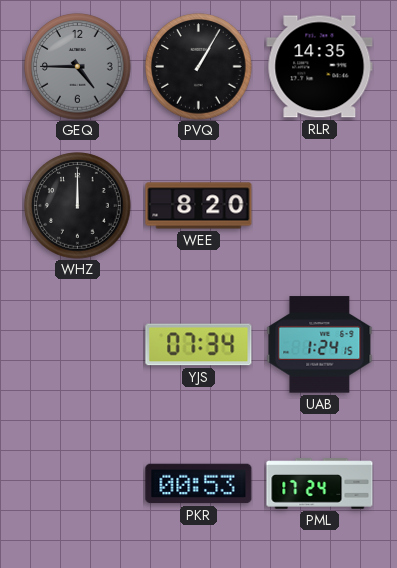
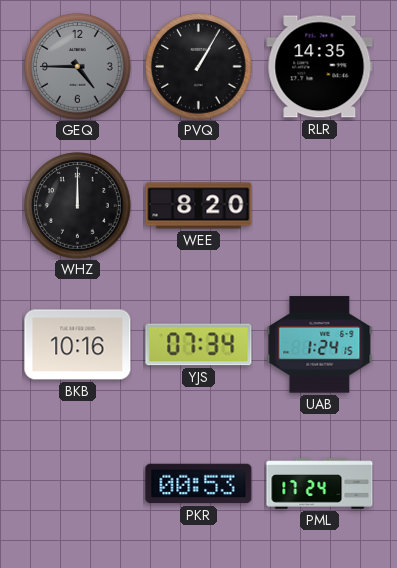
BKB: none -> 10:16
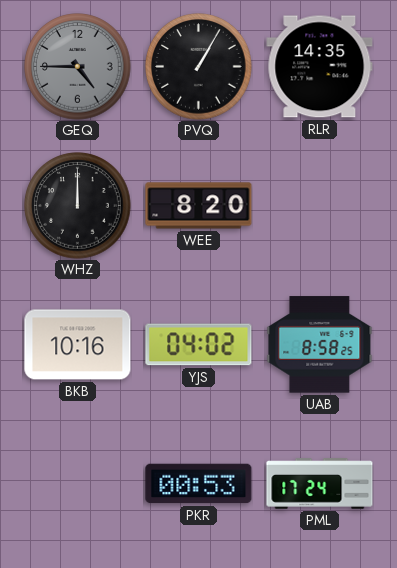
YJS: 07:34 -> 04:02
UAB: 1:24 -> 8:58
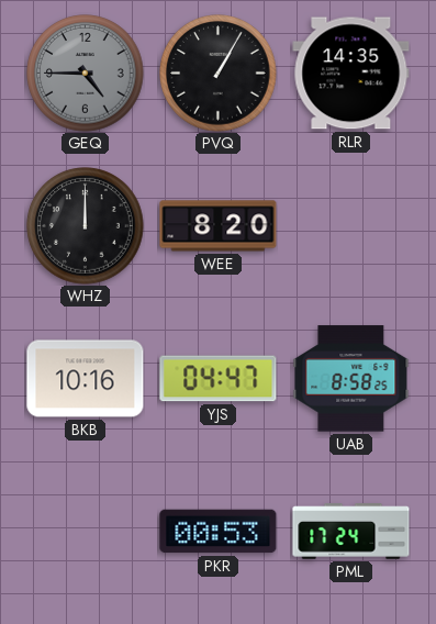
YJS: 04:02 -> 04:47
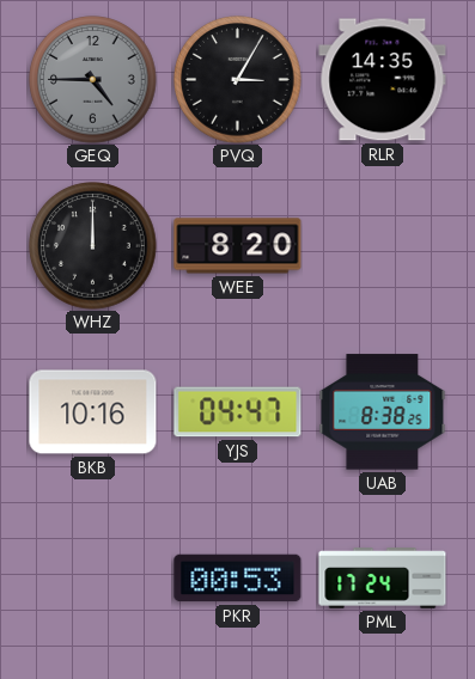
PVQ: 1:05 -> 3:05
UAB: 8:58 -> 8:38
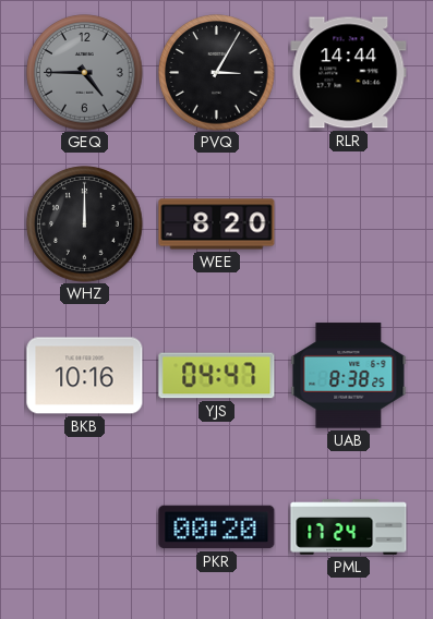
RLR: 14:35 -> 14:44
PKR: 00:53 -> 00:20
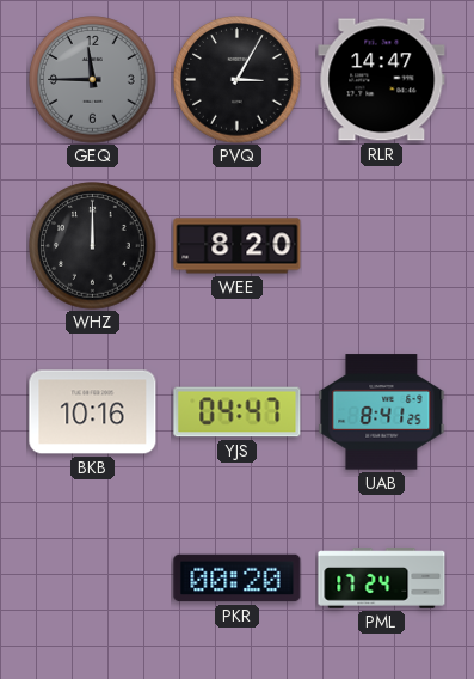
GEQ: 4:45 -> 11:45
RLR: 14:44 -> 14:47
UAB: 8:38 -> 8:41
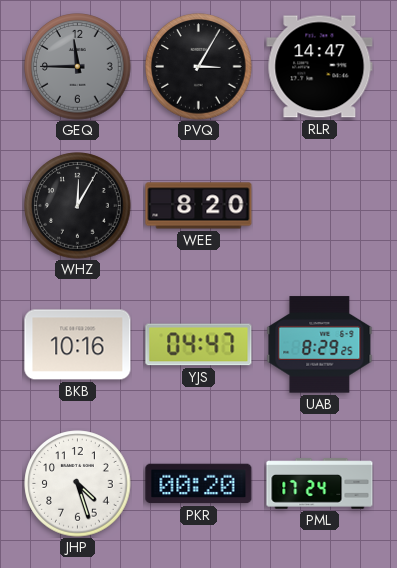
WHZ: 12:00 -> 12:05
UAB: 8:41 -> 8:29
JHP: none -> 4:27
